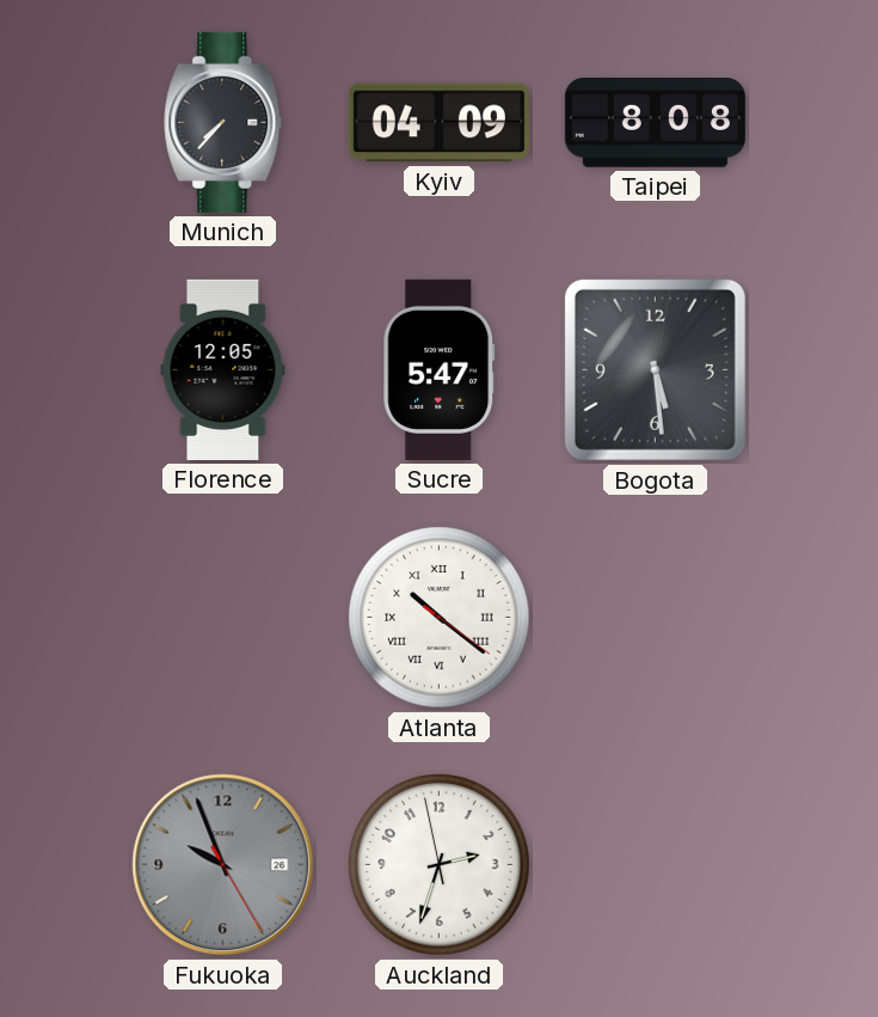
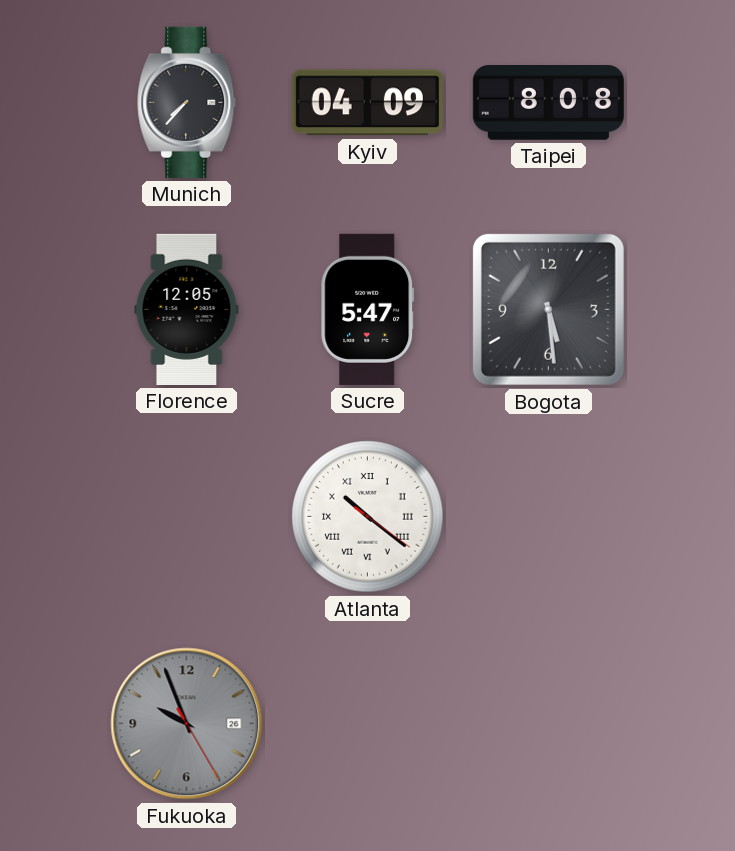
Auckland: 2:32 -> none
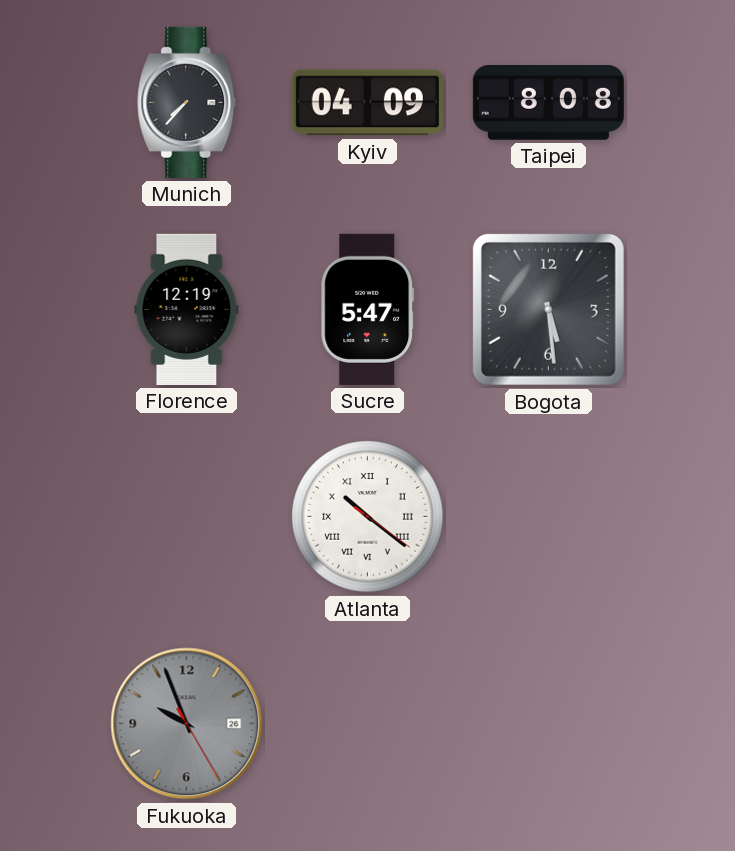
Florence: 12:05 -> 12:19
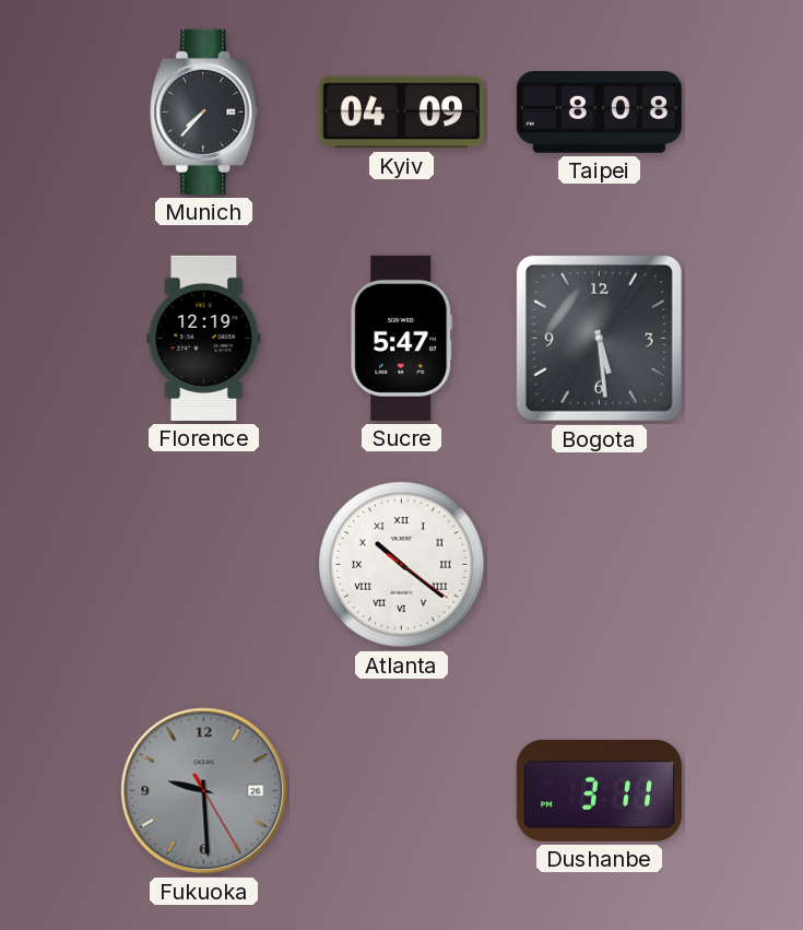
Fukuoka: 9:56 -> 9:29
Dushanbe: none -> 3:11
